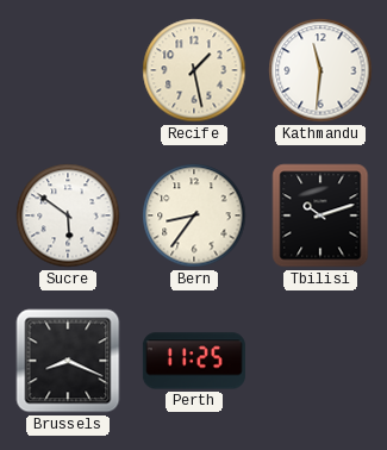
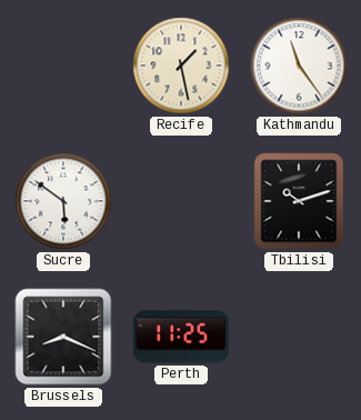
Kathmandu: 11:31 -> 11:24
Bern: 8:36 -> none
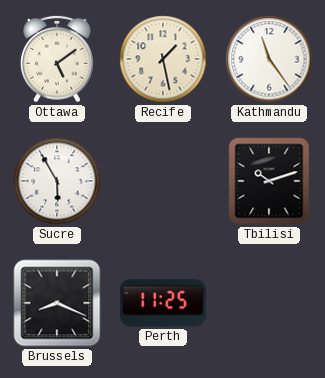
Ottawa: none -> 5:09
Sucre: 5:51 -> 5:55
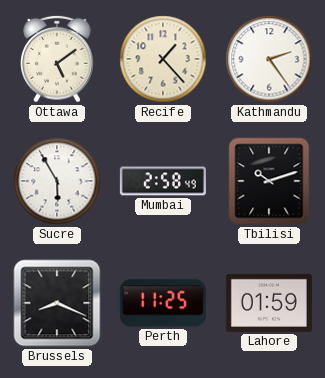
Recife: 1:28 -> 1:23
Kathmandu: 11:24 -> 2:24
Mumbai: none -> 2:58
Lahore: none -> 01:59
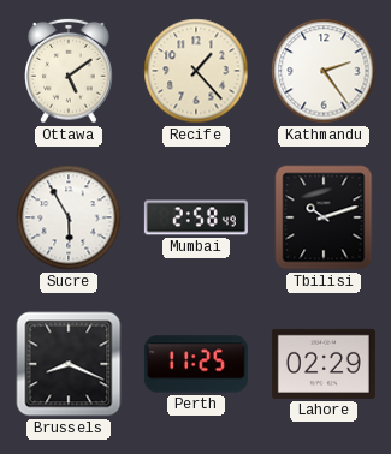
Lahore: 01:59 -> 02:29
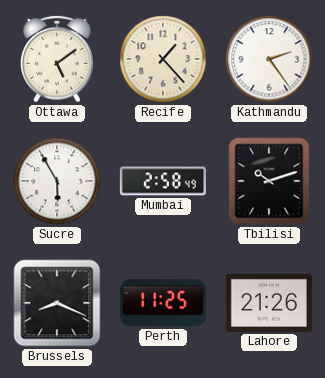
Lahore: 02:29 -> 21:26
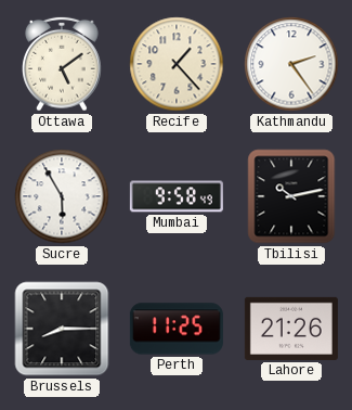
Mumbai: 2:58 -> 9:58
Tbilisi: 10:12 -> 10:13
Brussels: 8:19 -> 8:15
